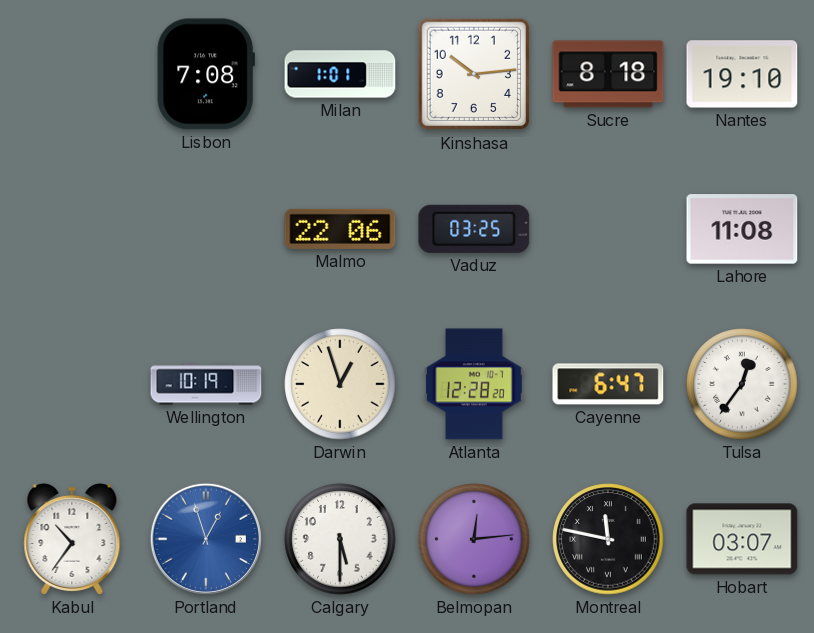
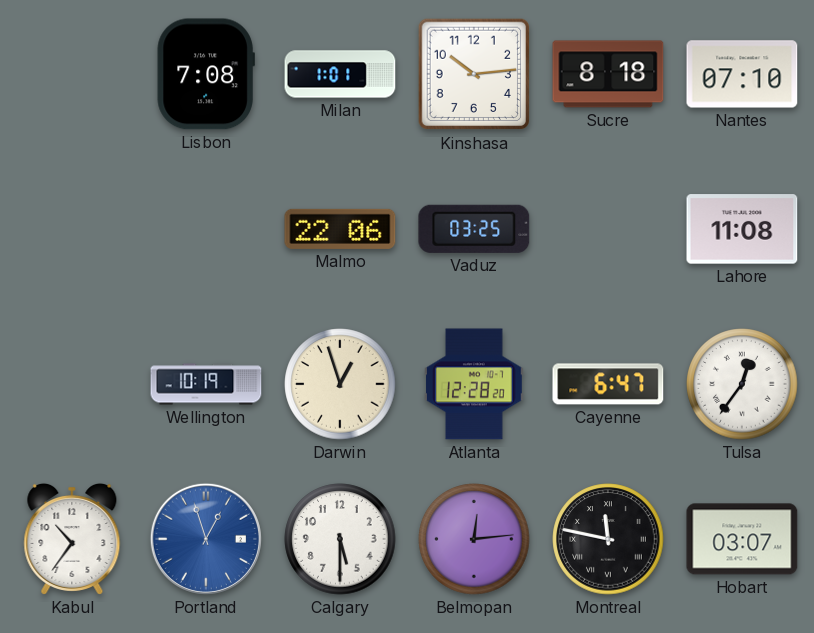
Nantes: 19:10 -> 07:10
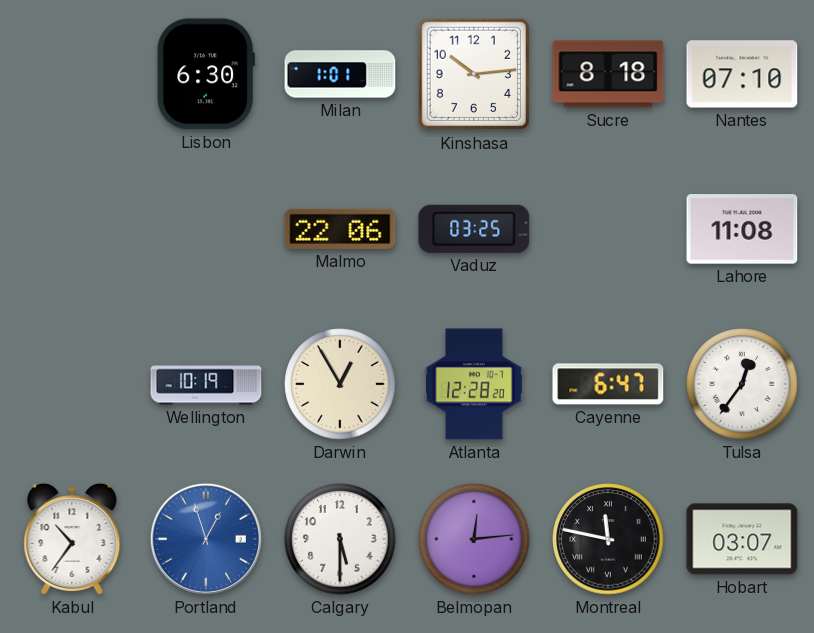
Lisbon: 7:08 -> 6:30
Darwin: 12:57 -> 12:55
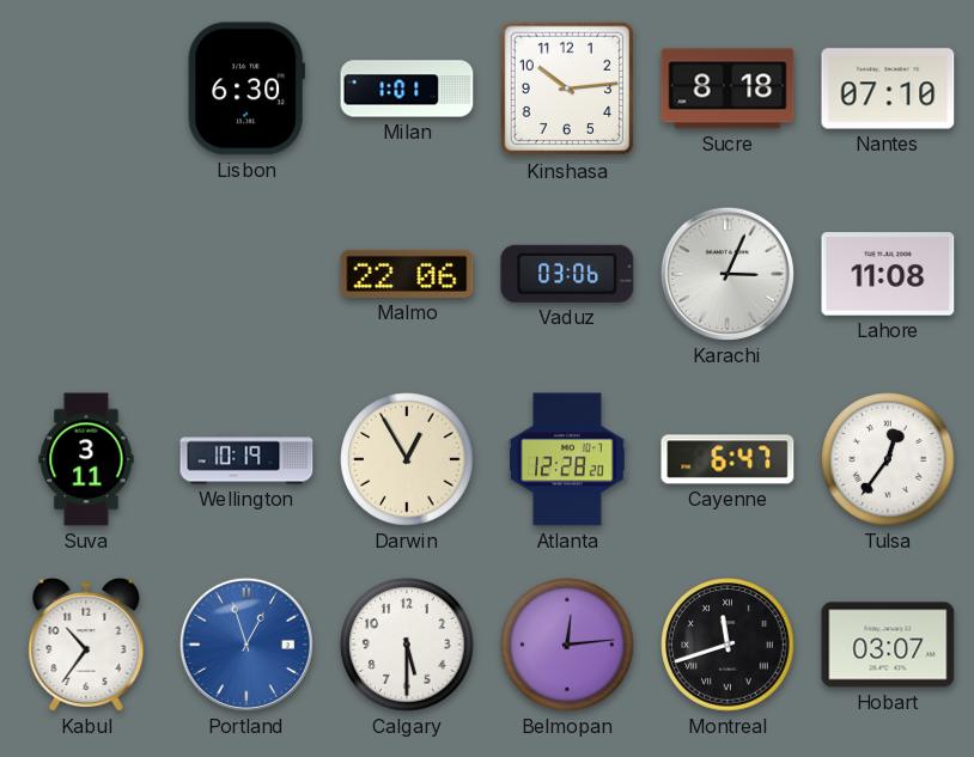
Vaduz: 03:25 -> 03:06
Karachi: none -> 3:04
Suva: none -> 3:11
Montreal: 11:47 -> 11:42
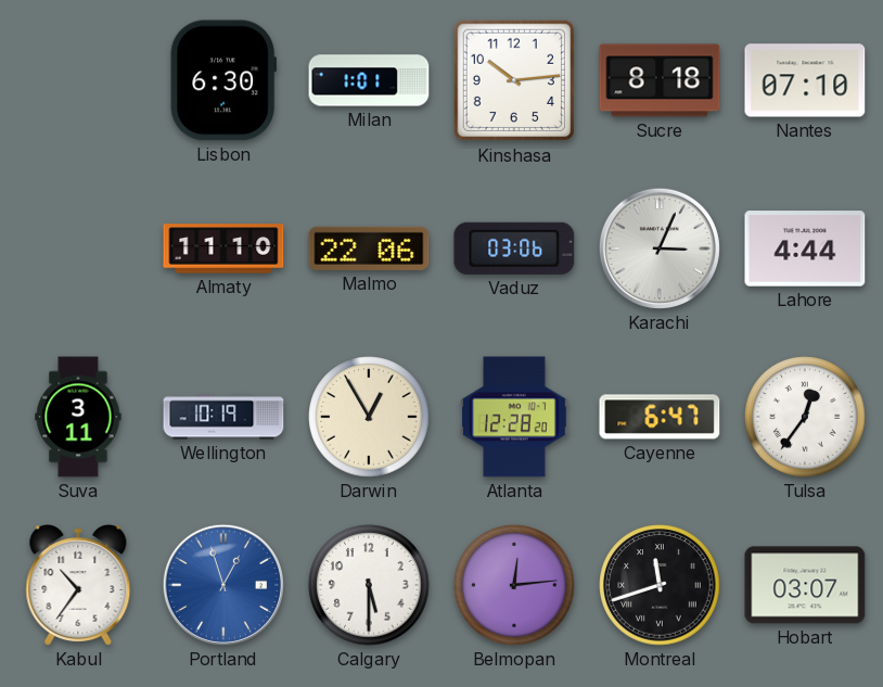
Almaty: none -> 11:10
Lahore: 11:08 -> 4:44
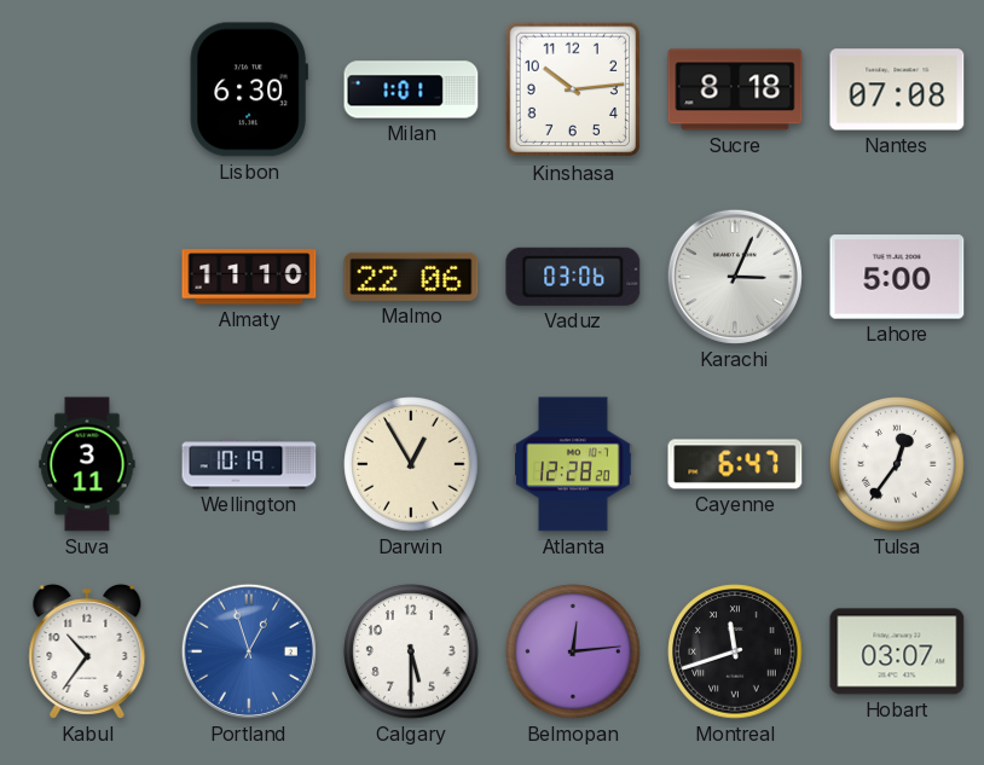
Nantes: 07:10 -> 07:08
Lahore: 4:44 -> 5:00
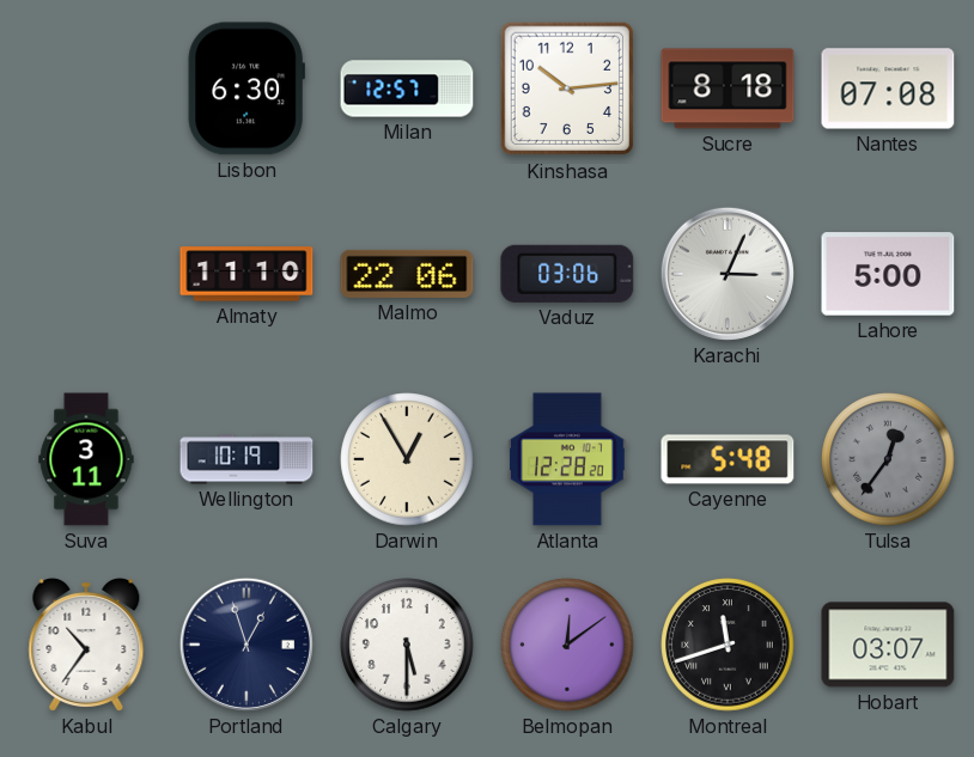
Milan: 1:01 -> 12:57
Cayenne: 6:47 -> 5:48
Tulsa dial: white -> grey
Portland dial: blue -> navy
Belmopan: 12:14 -> 12:09
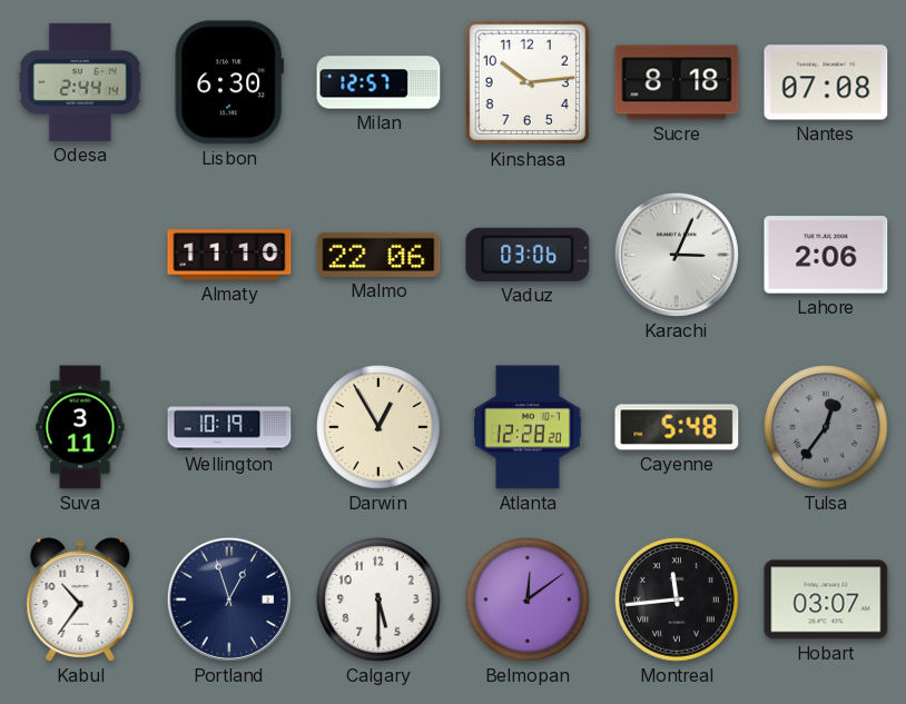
Odesa: none -> 2:44
Lahore: 5:00 -> 2:06
Montreal: 11:42 -> 11:44
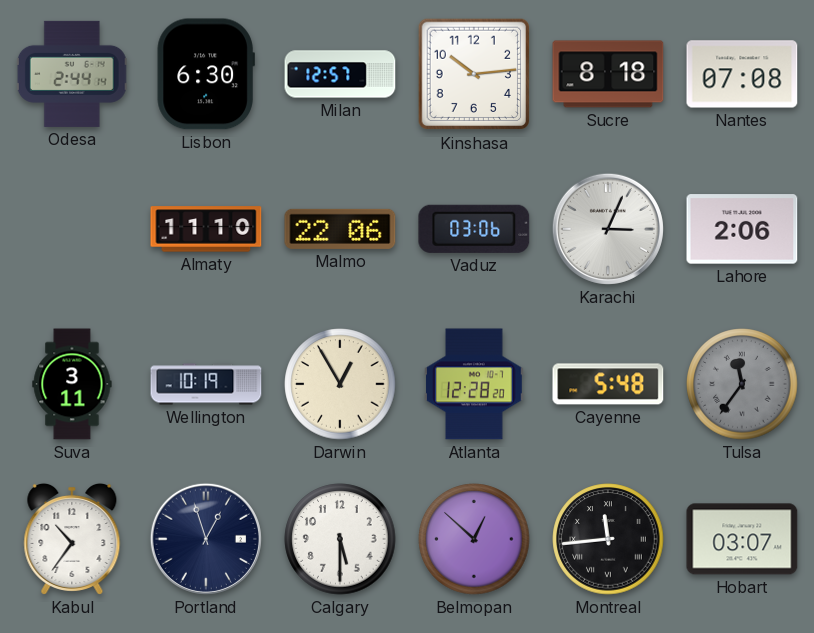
Tulsa: 12:36 -> 11:36
Belmopan: 12:09 -> 12:52
